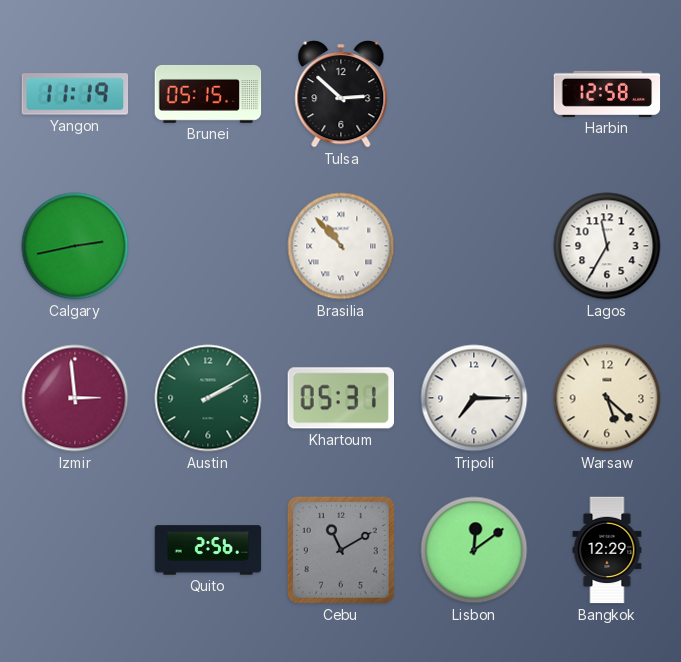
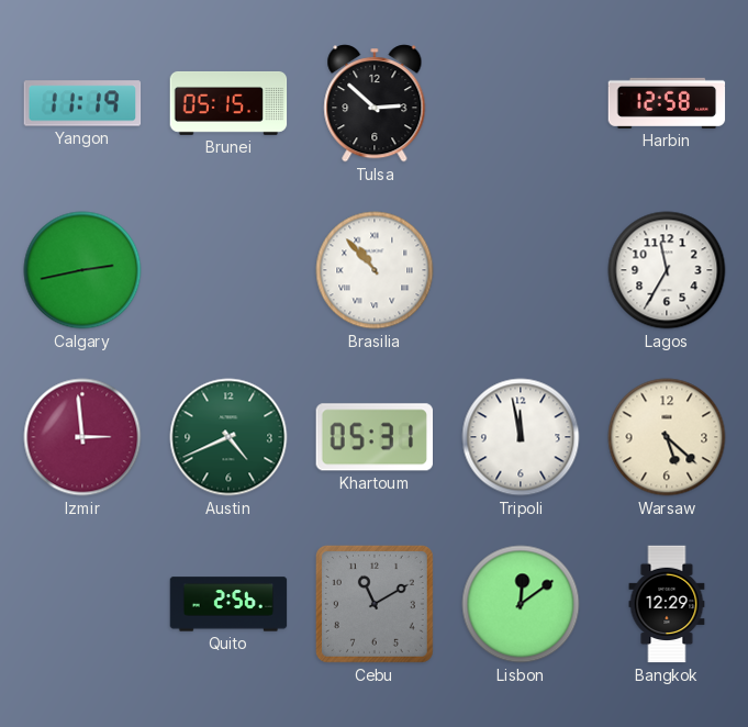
Austin: 2:10 -> 4:41
Tripoli: 7:15 -> 11:58
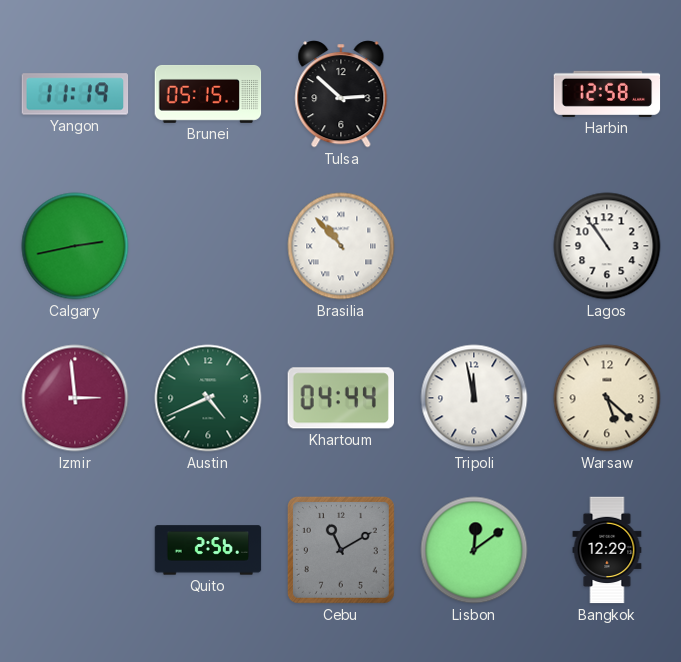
Lagos: 11:35 -> 10:54
Khartoum: 05:31 -> 04:44
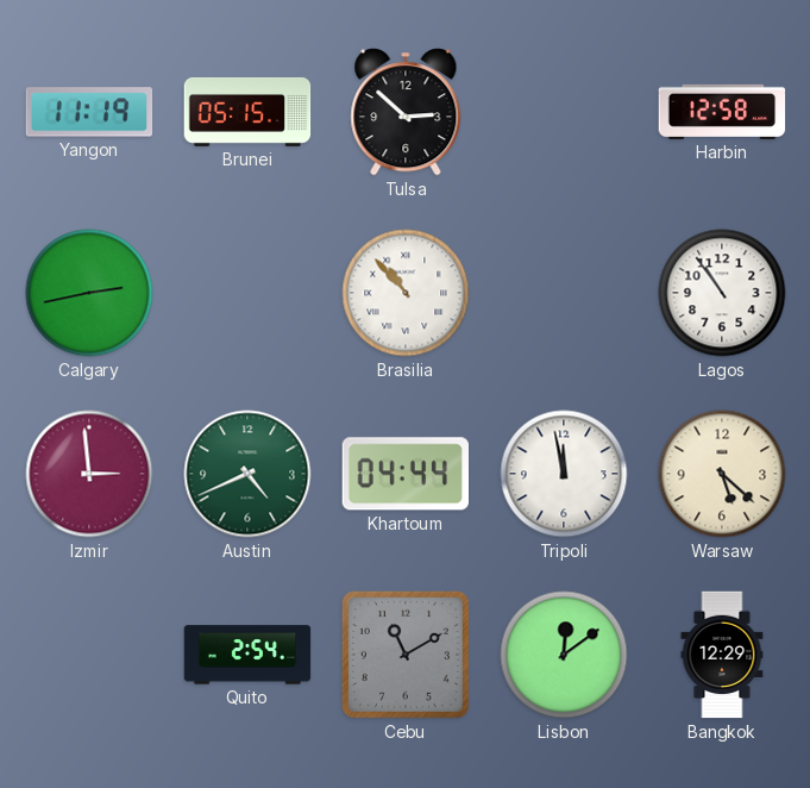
Quito: 2:56 -> 2:54
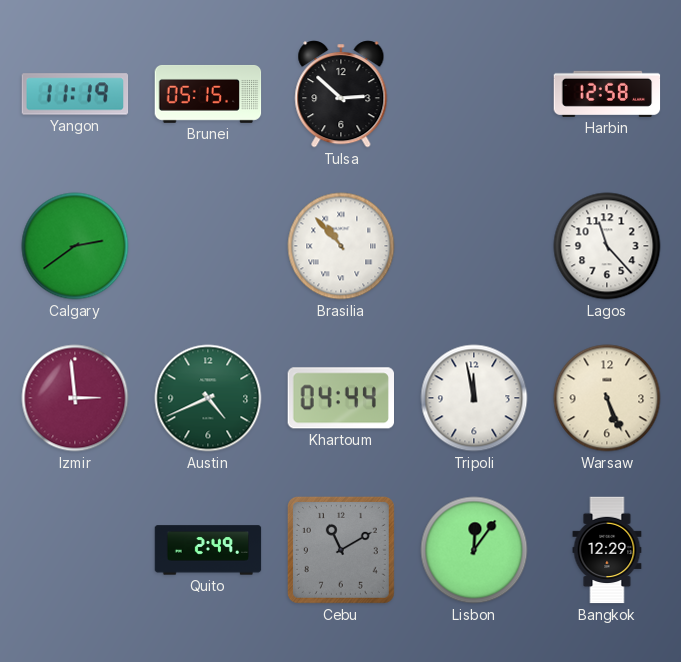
Calgary: 2:43 -> 2:39
Lagos: 10:54 -> 11:23
Warsaw: 5:22 -> 5:26
Quito: 2:54 -> 2:49
Lisbon: 12:09 -> 12:06
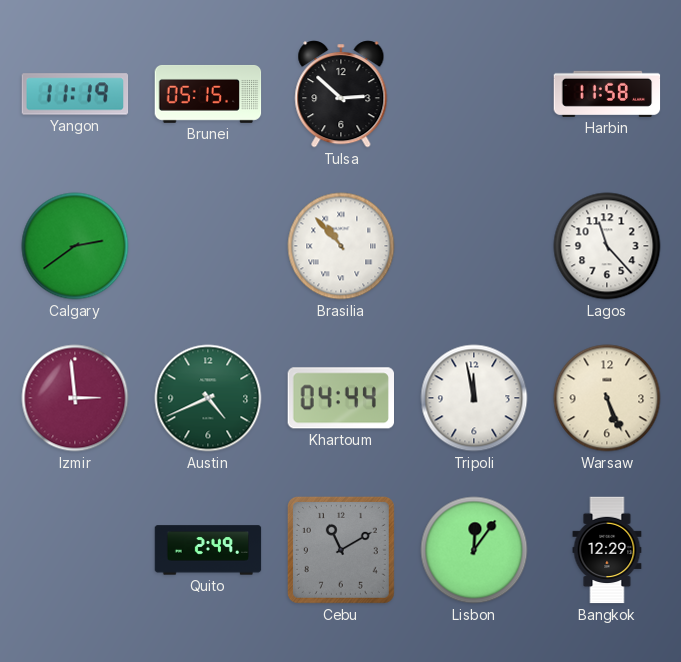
Harbin: 12:58 -> 11:58
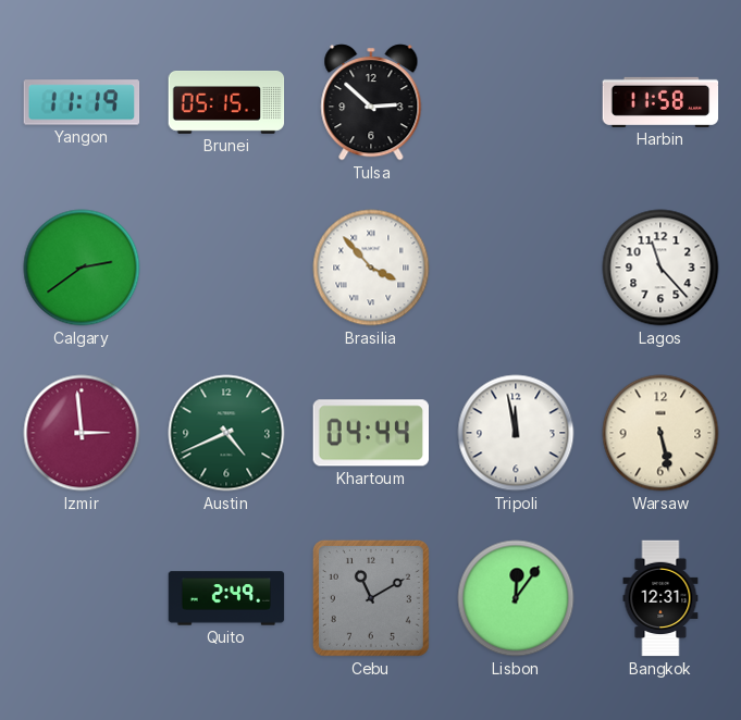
Brasilia: 10:53 -> 3:53
Warsaw: 5:26 -> 5:28
Bangkok: 12:29 -> 12:31
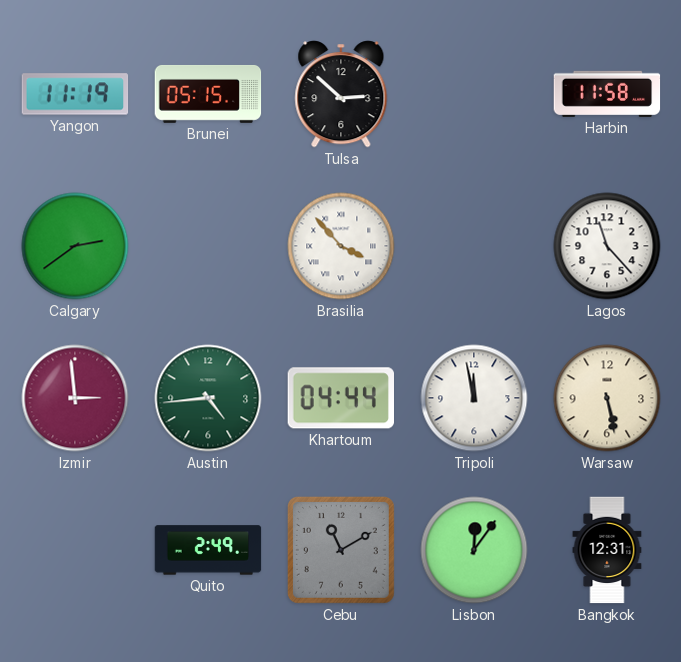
Austin: 4:41 -> 4:44
